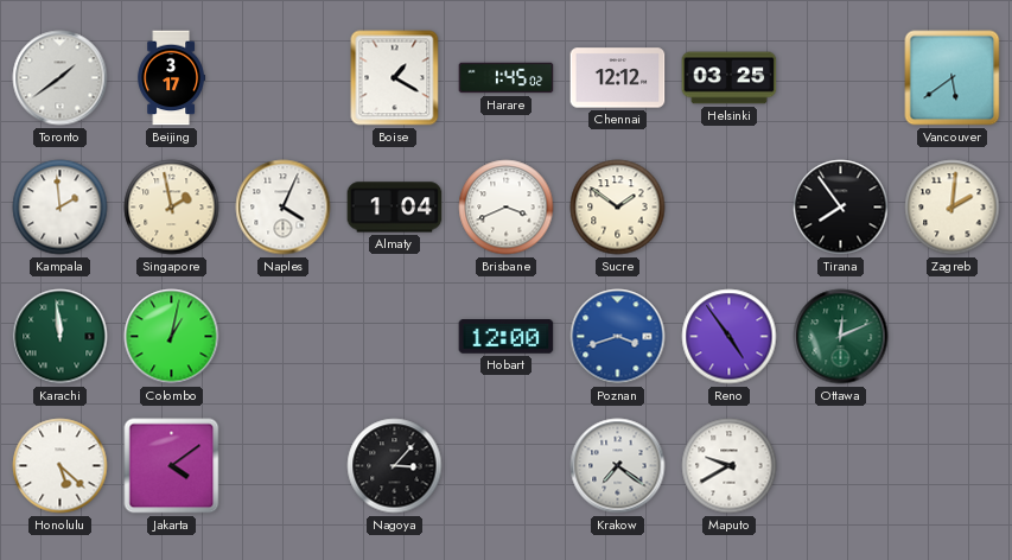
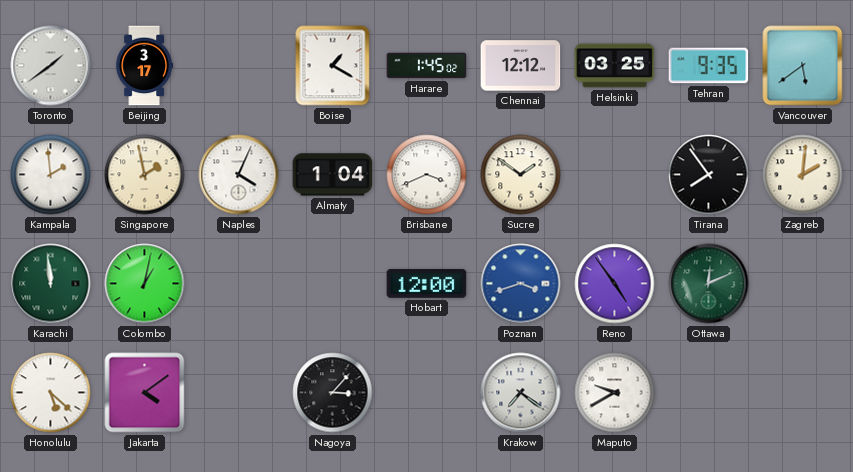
Tehran: none -> 9:35
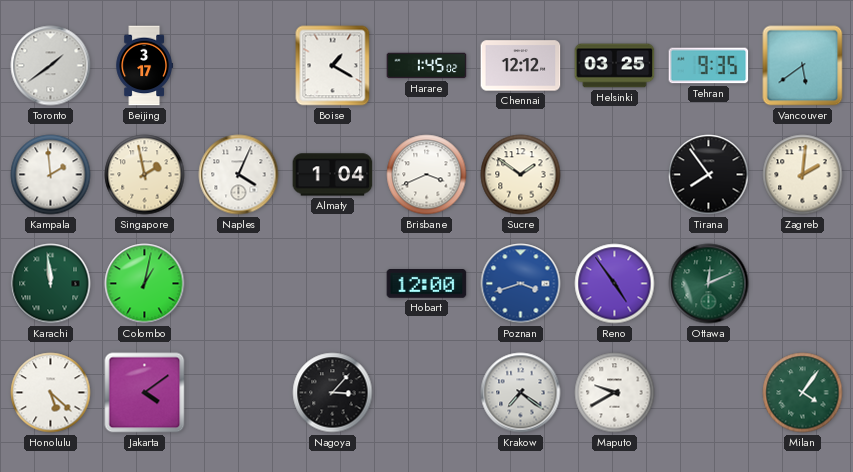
Milan: none -> 4:06
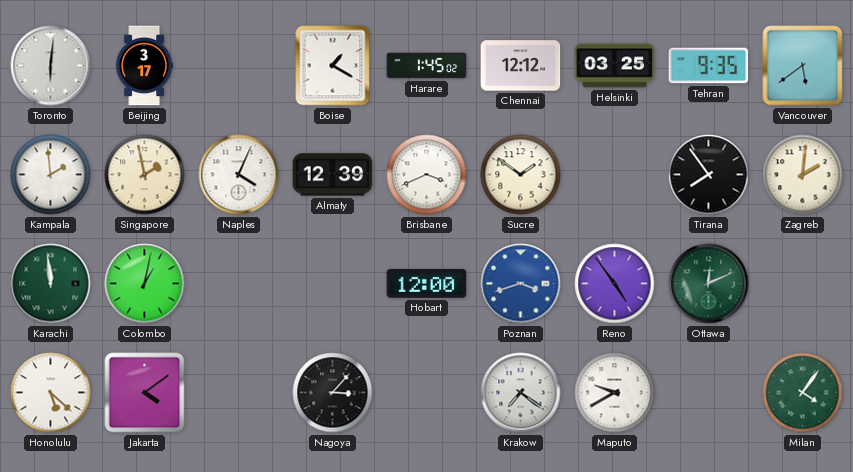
Toronto: 1:39 -> 6:01
Almaty: 1:04 -> 12:39
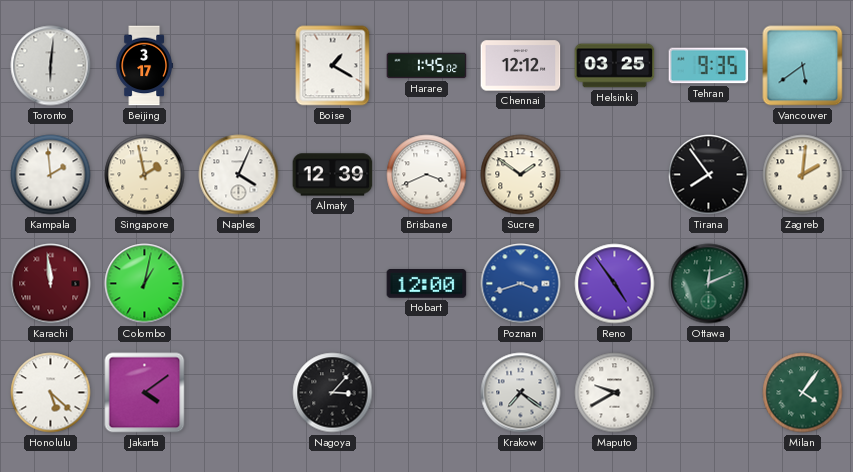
Karachi dial: green -> burgundy
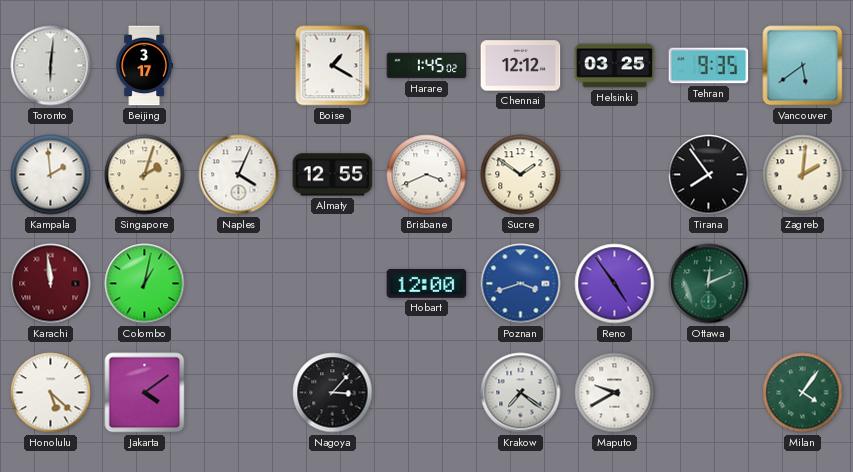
Singapore: 1:58 -> 2:03
Almaty: 12:39 -> 12:55
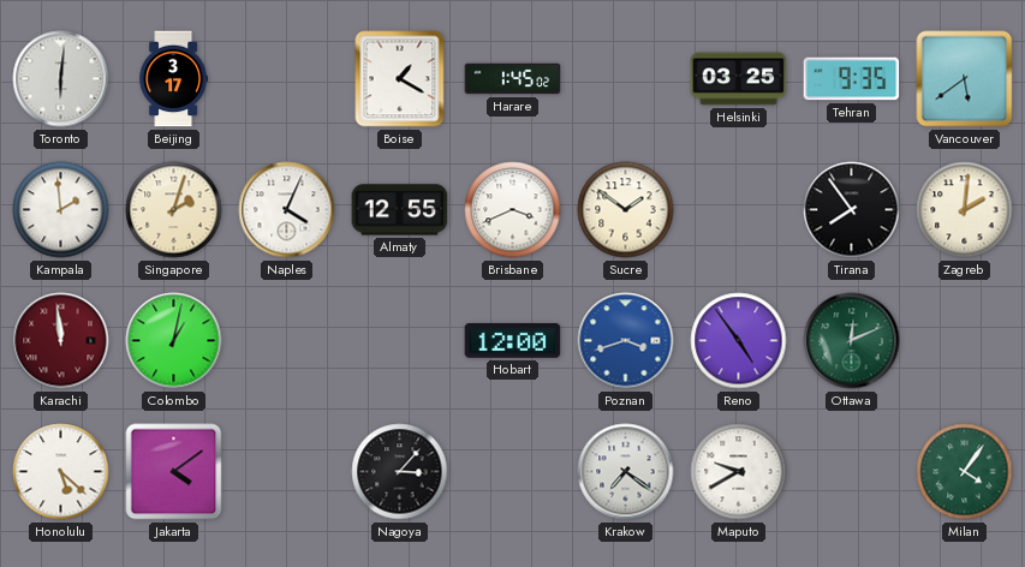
Chennai: 12:12 -> none
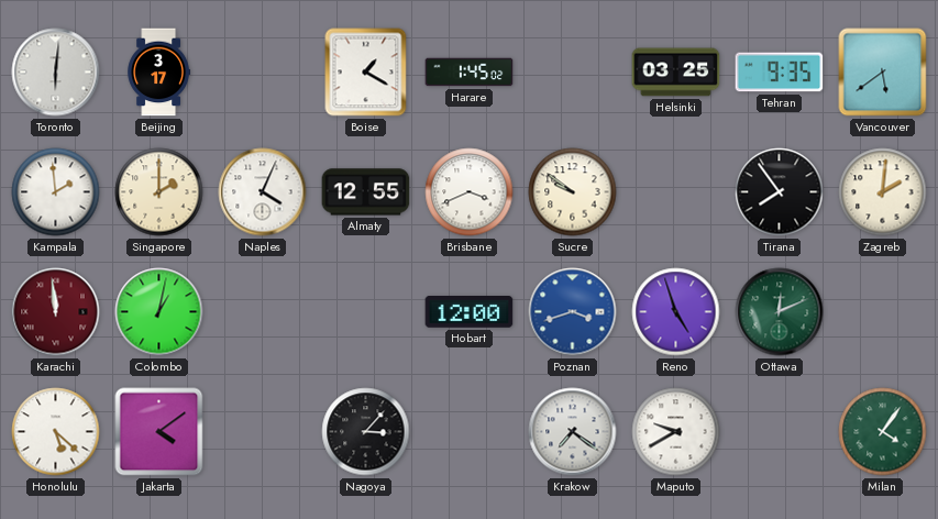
Singapore: 2:03 -> 2:00
Sucre: 1:51 -> 9:51
Reno: 4:54 -> 4:57
